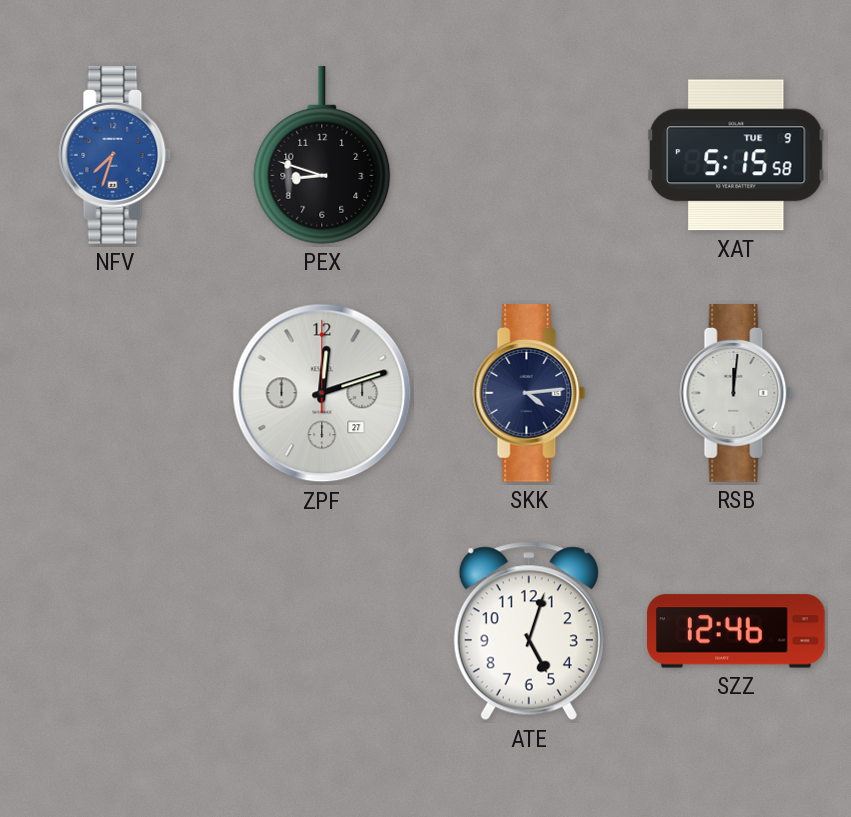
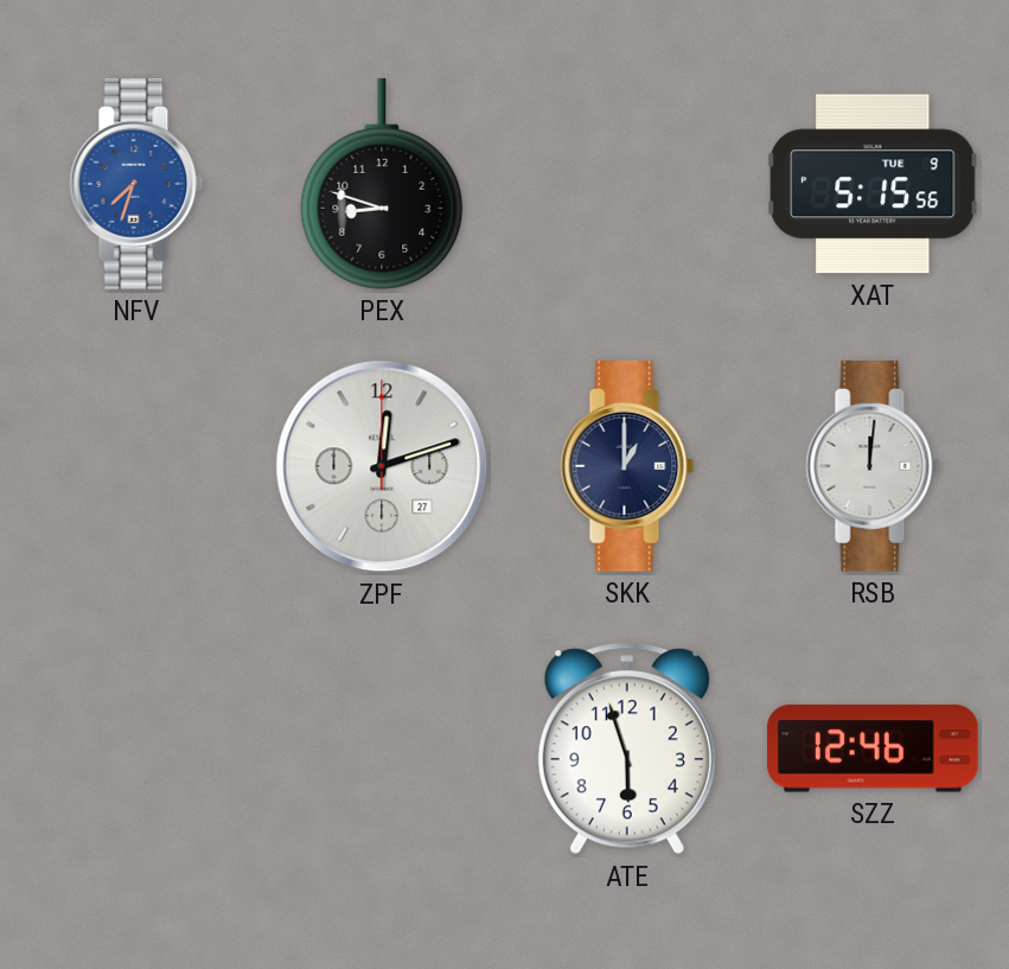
XAT: 5:15:58 -> 5:15:56
SKK: 4:14 -> 1:00
ATE: 5:03 -> 5:57
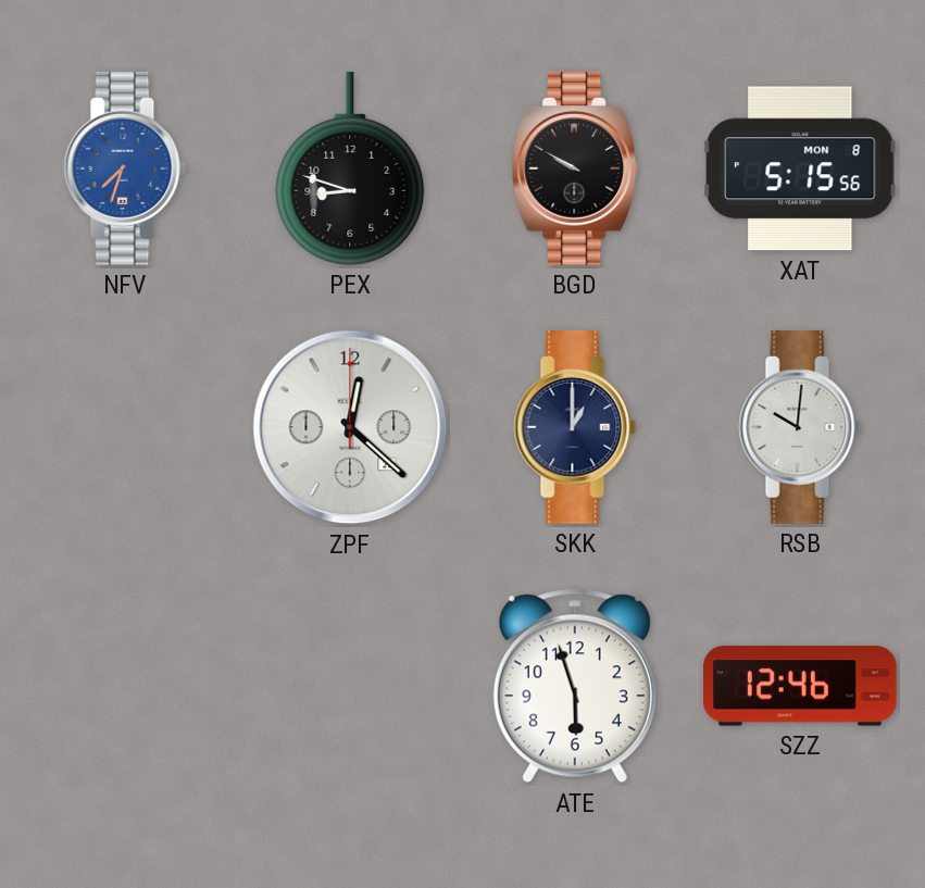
BGD: none -> 9:50
XAT date: TUE 9 -> MON 8
ZPF: 12:12 -> 12:22
RSB: 12:01 -> 10:01
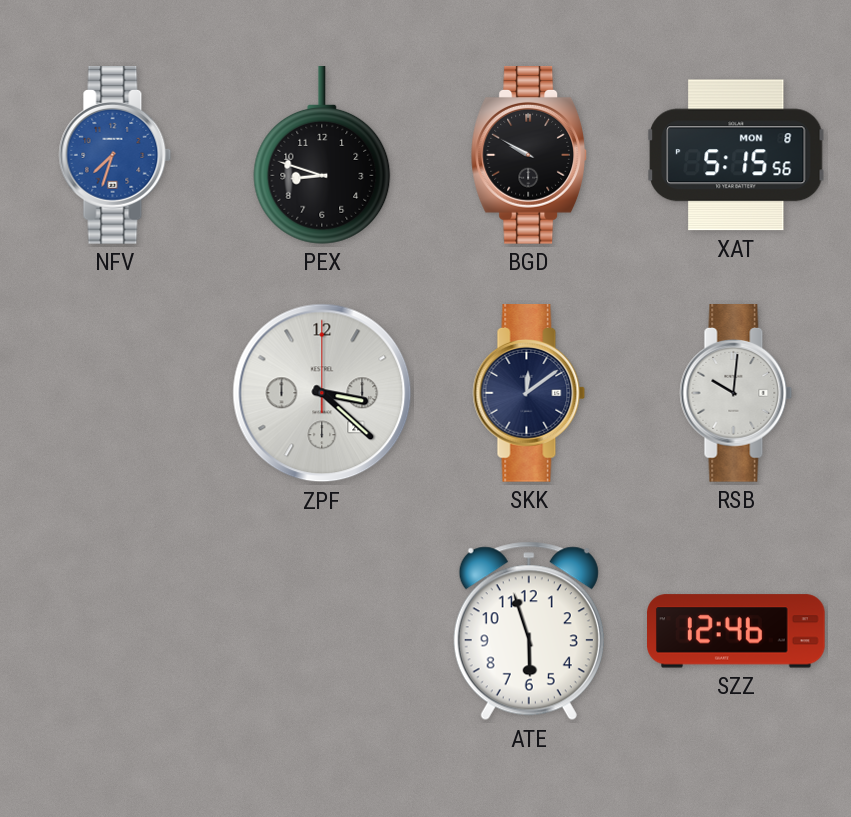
ZPF: 12:22 -> 3:22
SKK: 1:00 -> 12:09
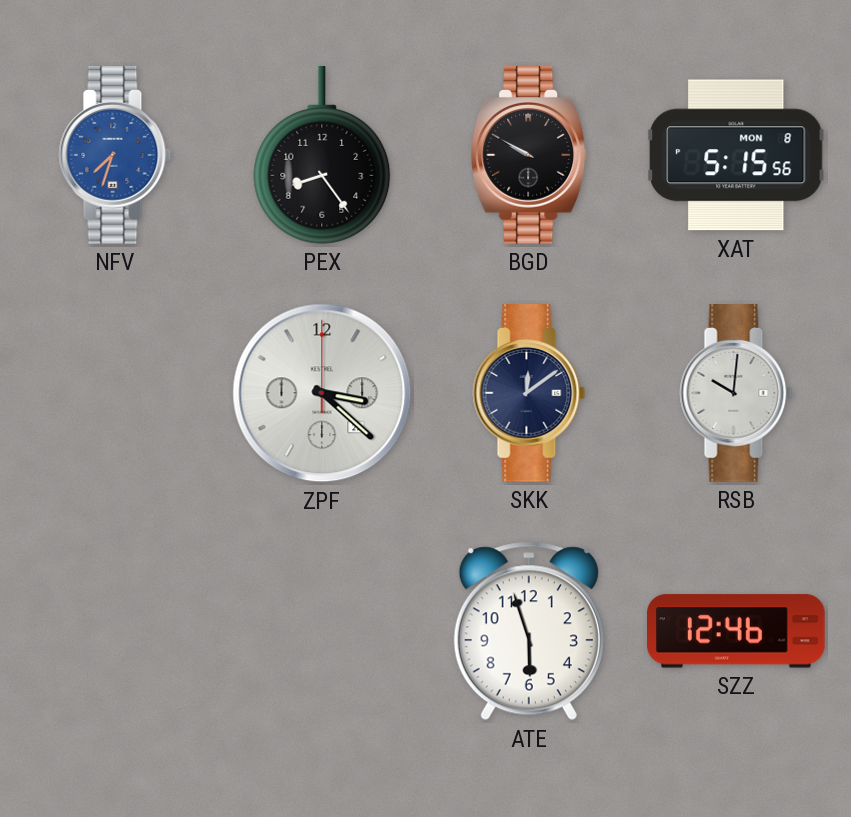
PEX: 8:48 -> 8:24
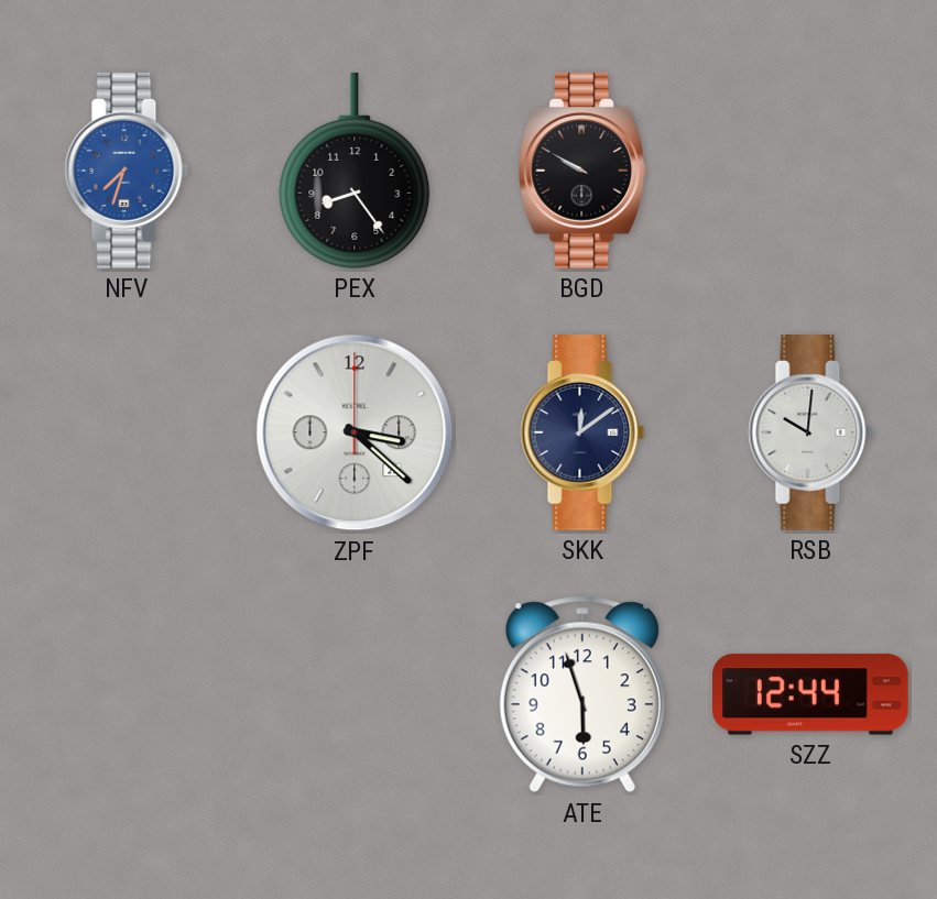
XAT: 5:15 -> none
SZZ: 12:46 -> 12:44
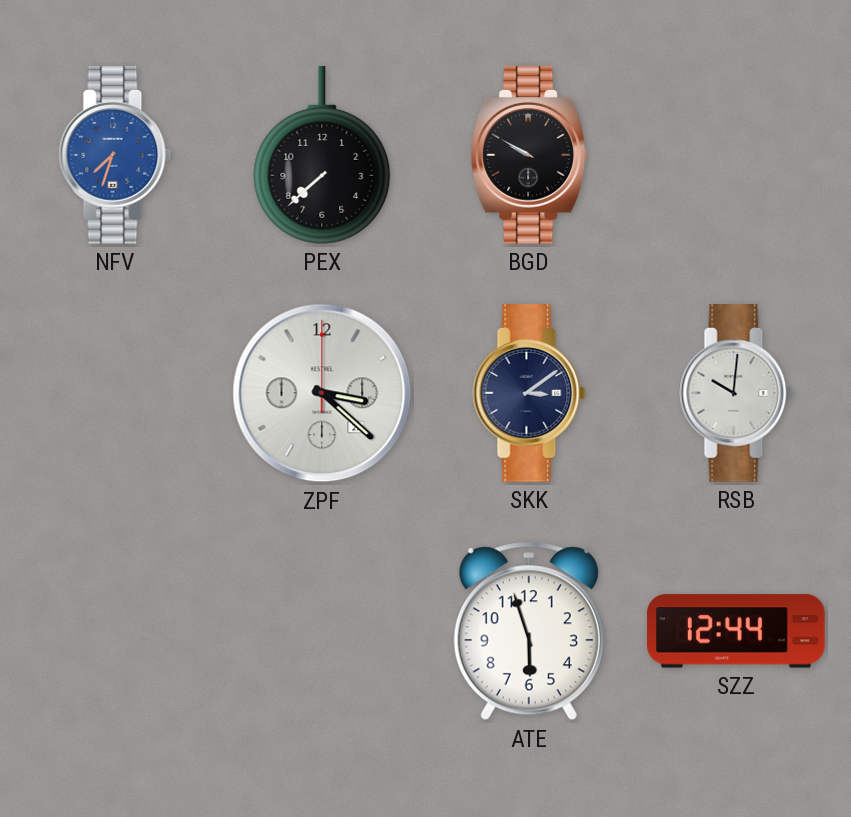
PEX: 8:24 -> 7:38
SKK: 12:09 -> 3:09
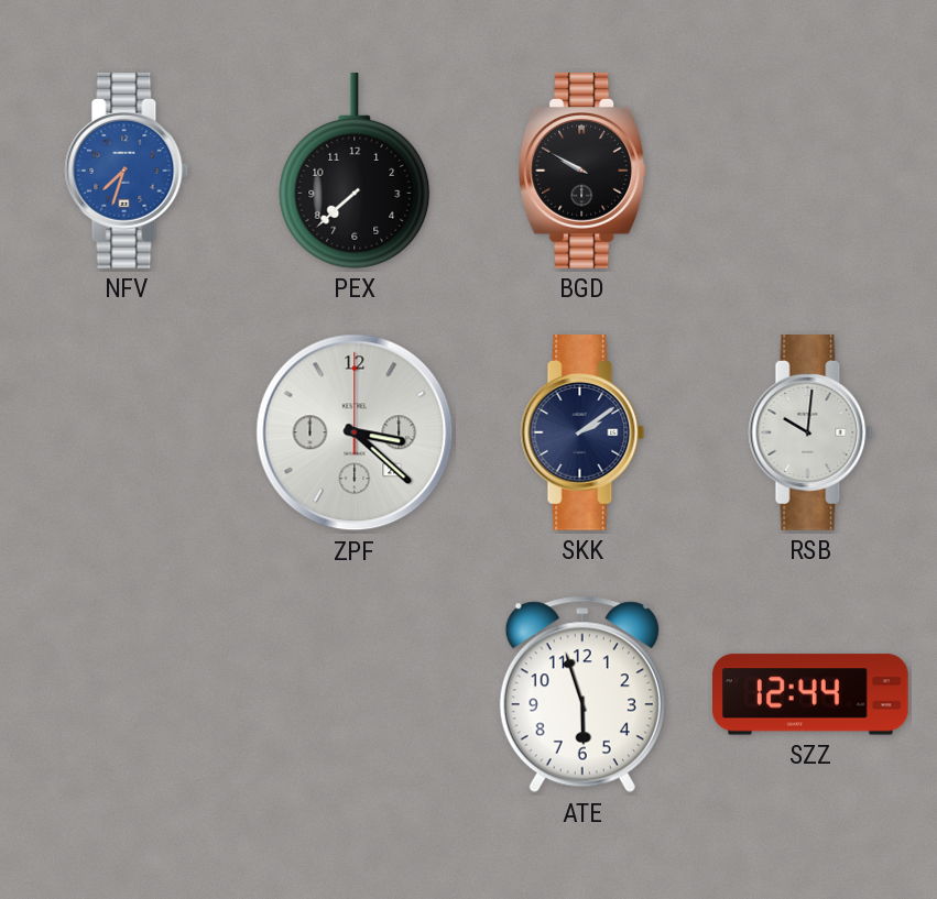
SKK: 3:09 -> 2:09
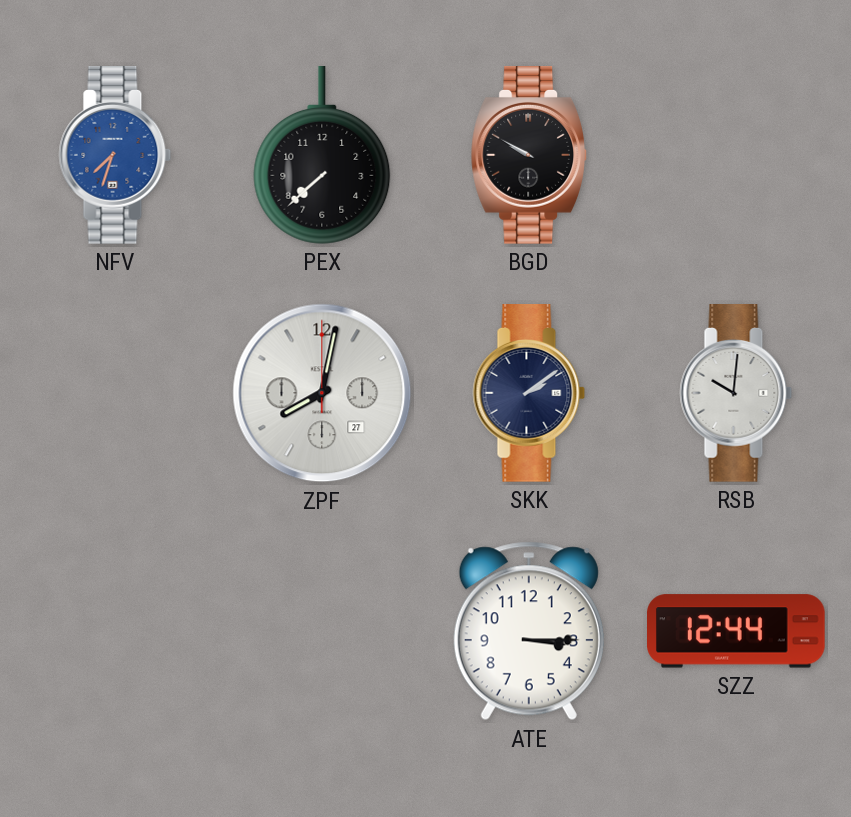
ZPF: 3:22 -> 8:02
ATE: 5:57 -> 3:15
